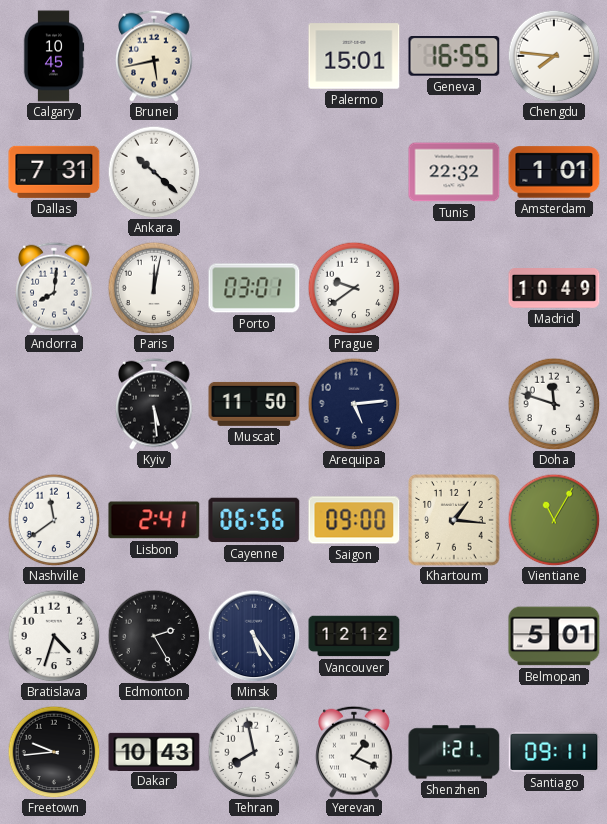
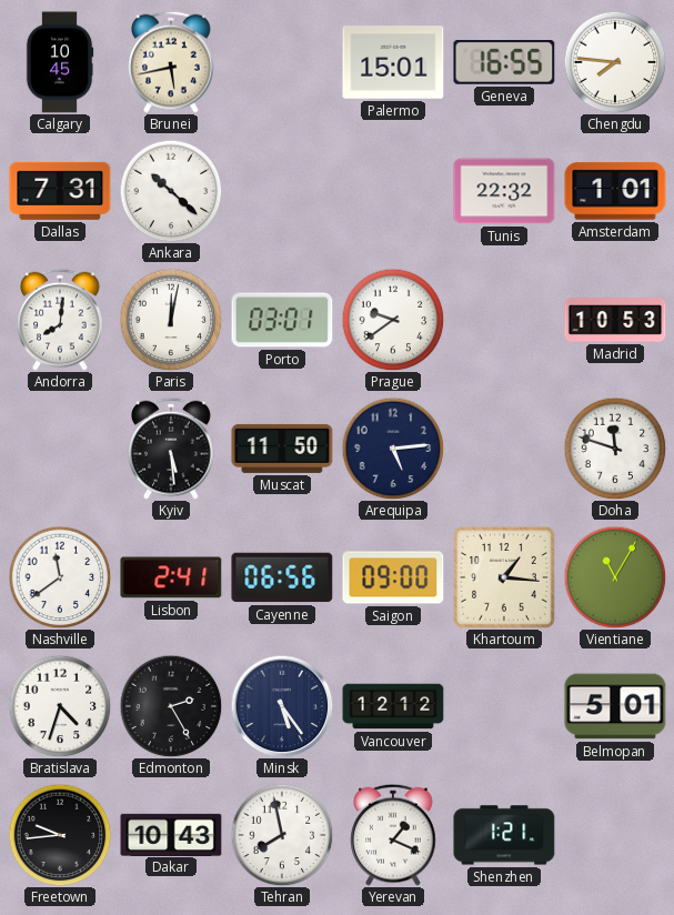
Madrid: 10:49 -> 10:53
Santiago: 09:11 -> none
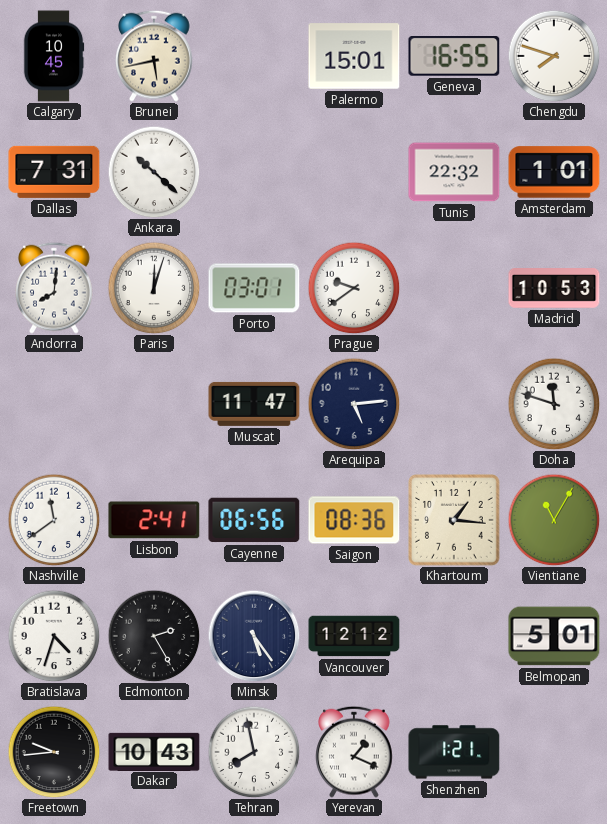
Chengdu: 7:46 -> 7:48
Paris: 12:02 -> 12:03
Kyiv: 5:29 -> none
Muscat: 11:50 -> 11:47
Saigon: 09:00 -> 08:36
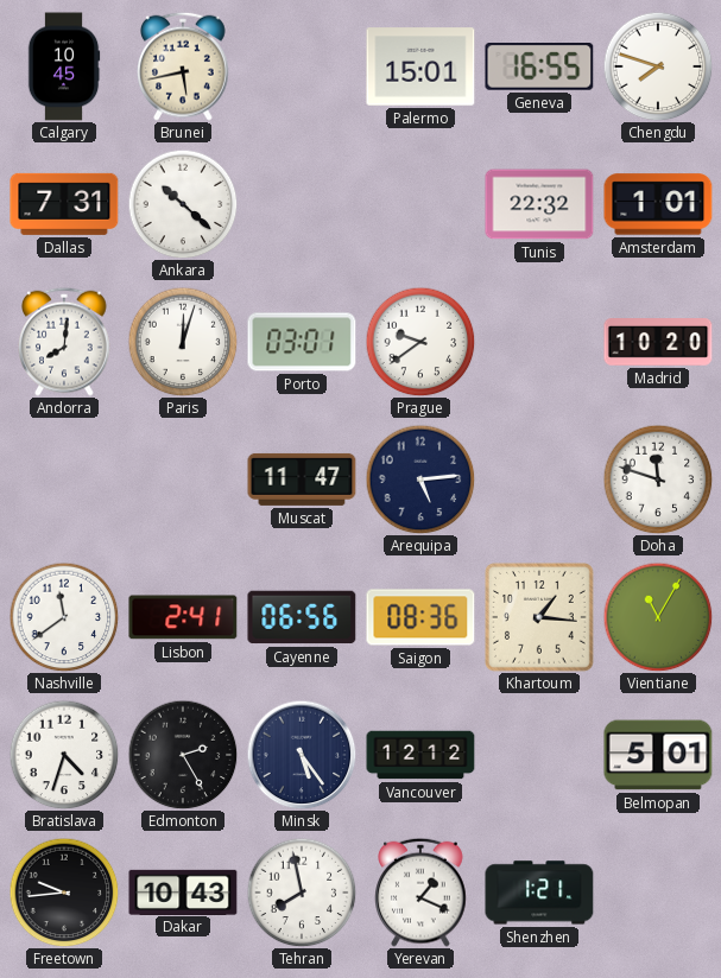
Madrid: 10:53 -> 10:20
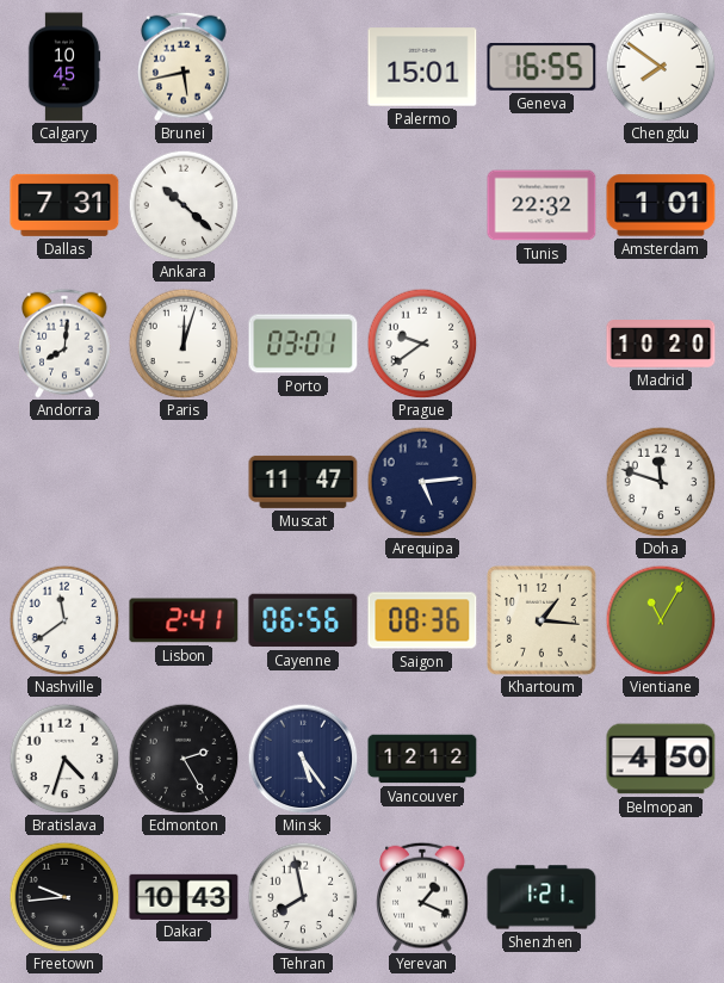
Chengdu: 7:48 -> 7:51
Belmopan: 5:01 -> 4:50
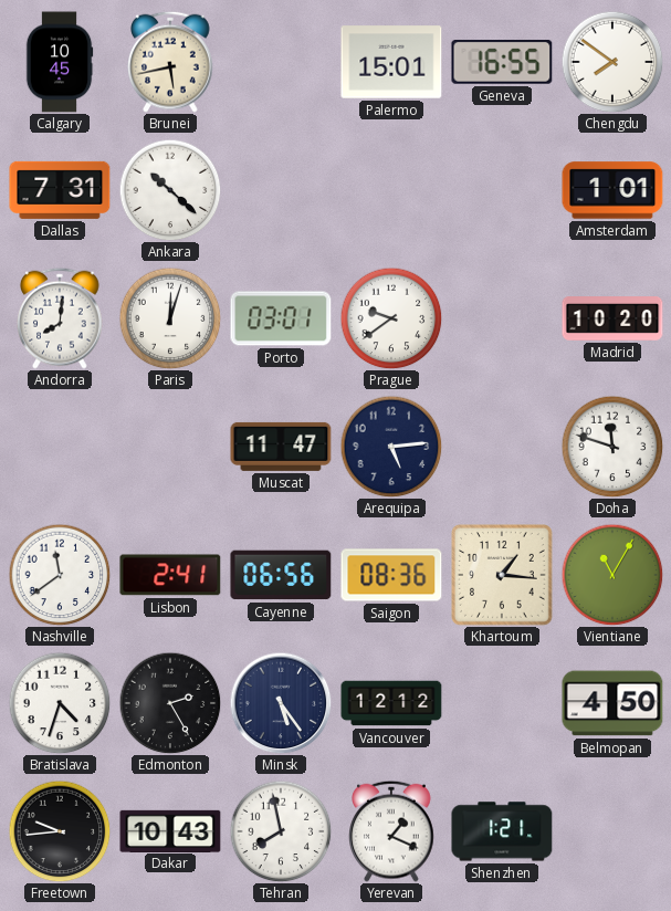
Tunis: 22:32 -> none
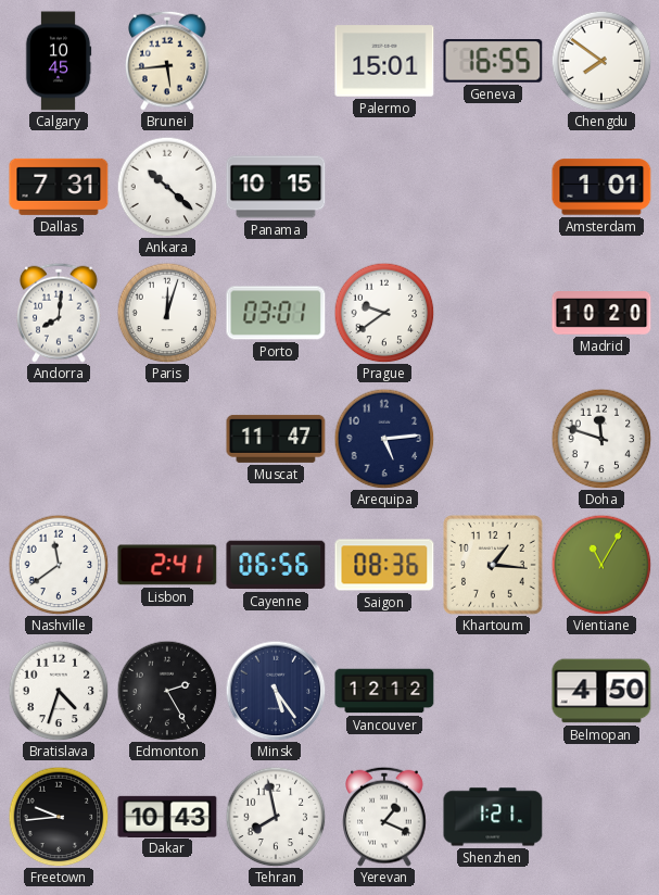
Brunei: 5:43 -> 5:44
Panama: none -> 10:15
